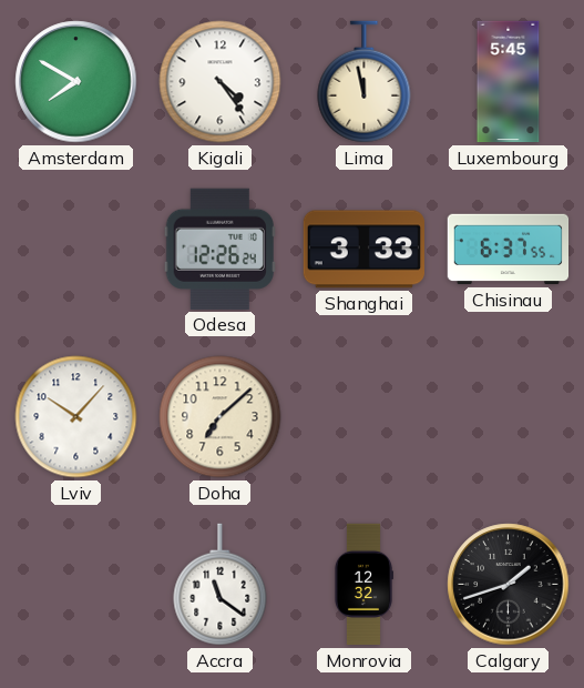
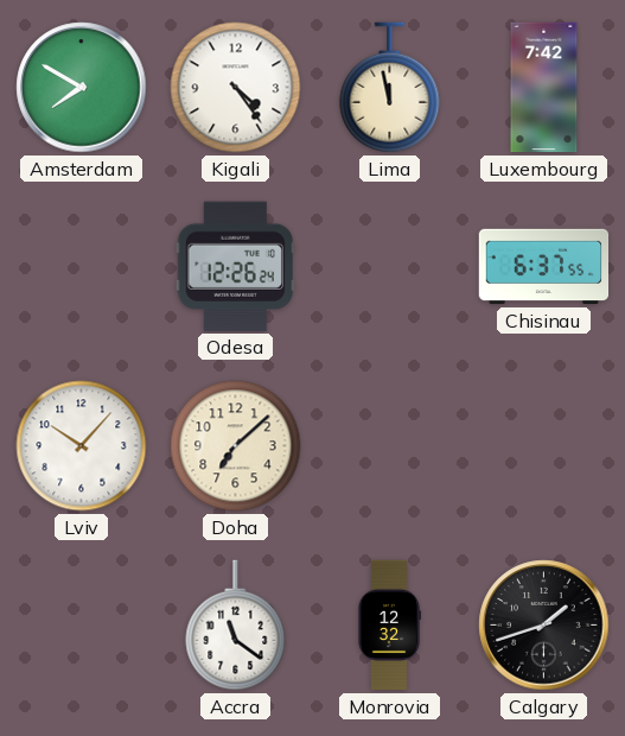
Luxembourg: 5:45 -> 7:42
Shanghai: 3:33 -> none
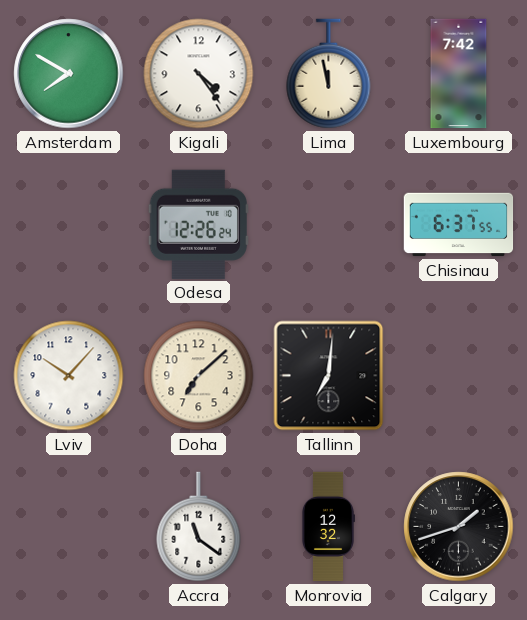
Tallinn: none -> 7:01
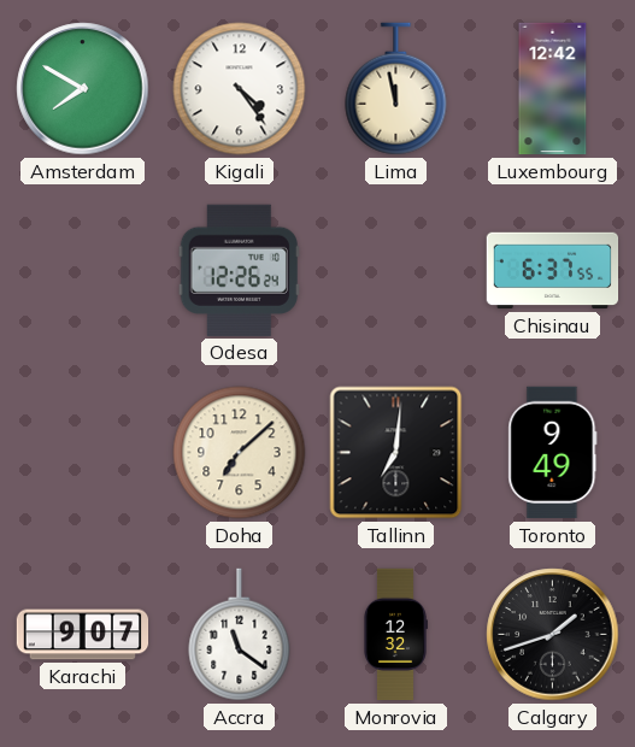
Luxembourg: 7:42 -> 12:42
Lviv: 10:07 -> none
Toronto: none -> 9:49
Karachi: none -> 9:07
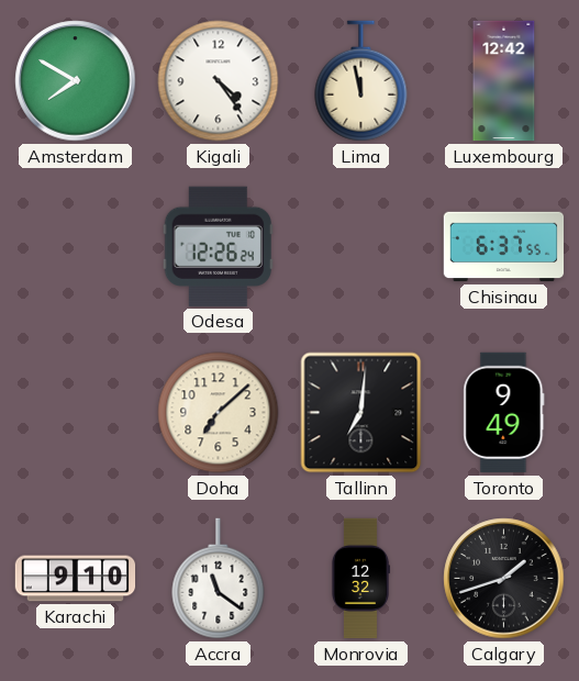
Karachi: 9:07 -> 9:10
